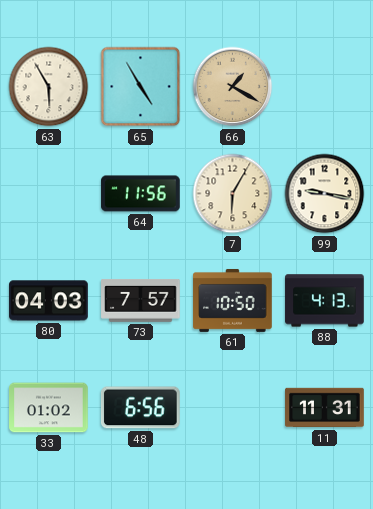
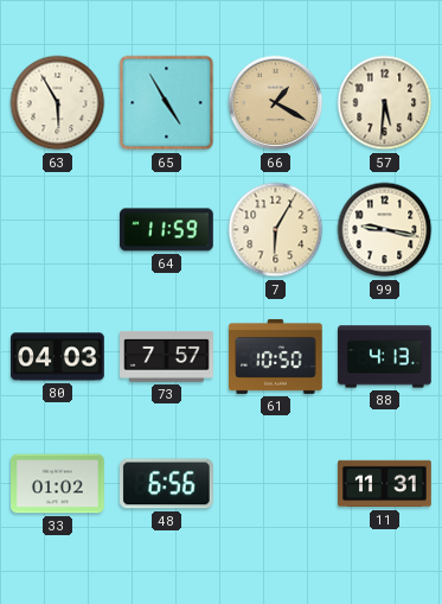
57: none -> 5:31
64: 11:56 -> 11:59
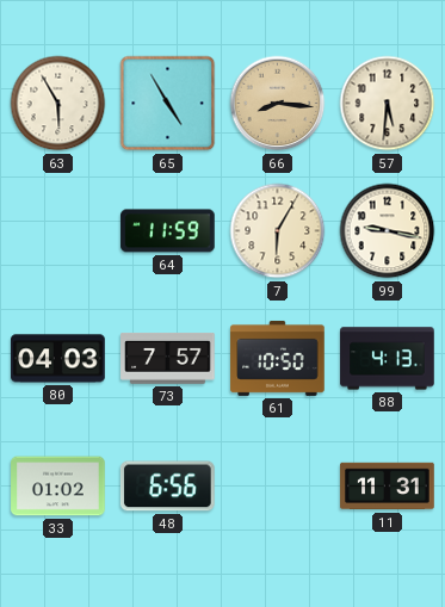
66: 1:20 -> 8:16
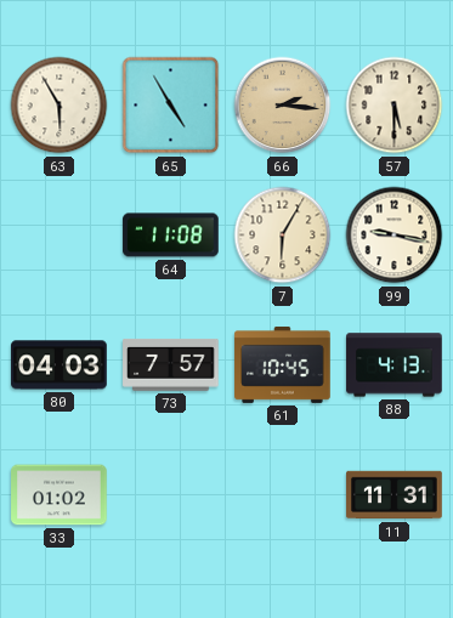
66: 8:16 -> 2:16
57: 5:31 -> 5:30
64: 11:59 -> 11:08
61: 10:50 -> 10:45
48: 6:56 -> none
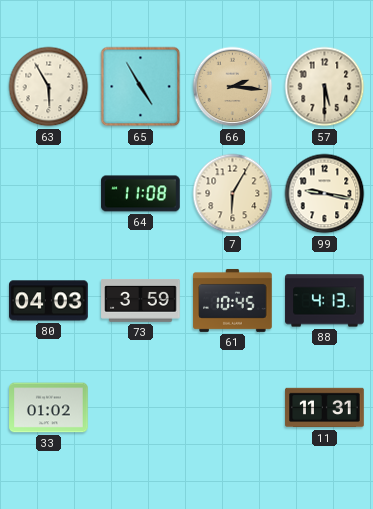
73: 7:57 -> 3:59
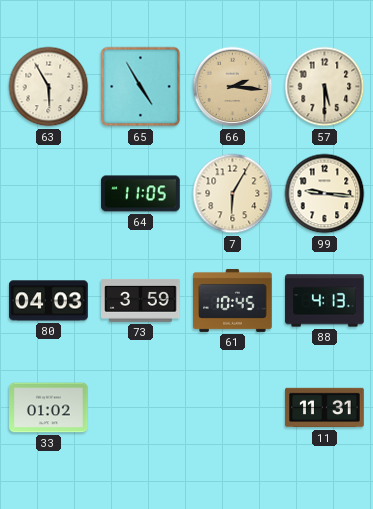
64: 11:08 -> 11:05
99: 9:17 -> 9:16
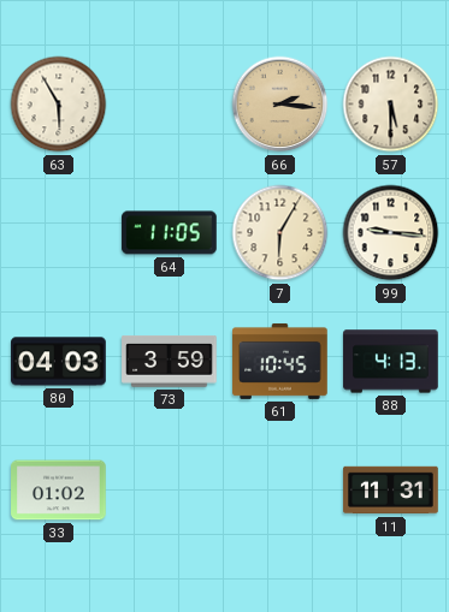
65: 4:55 -> none
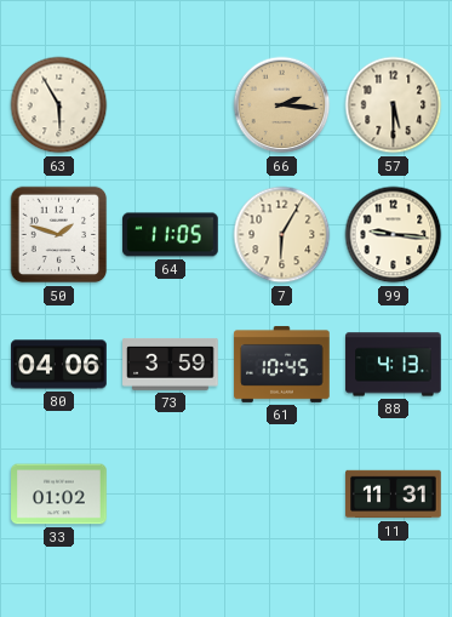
50: none -> 1:48
80: 04:03 -> 04:06
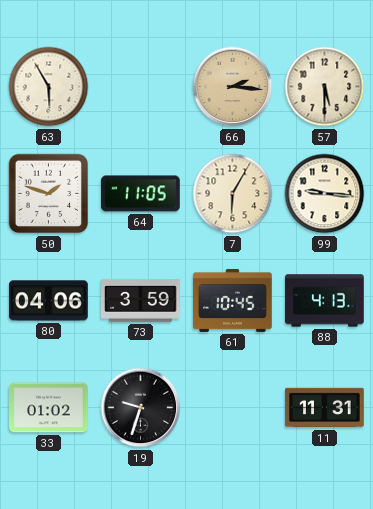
19: none -> 9:33
